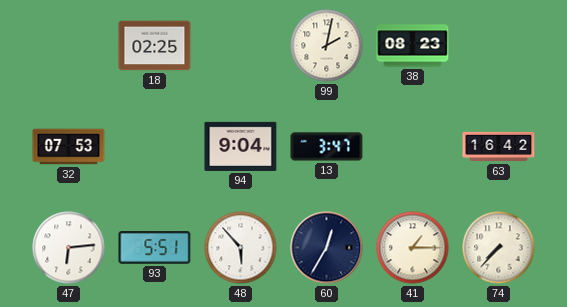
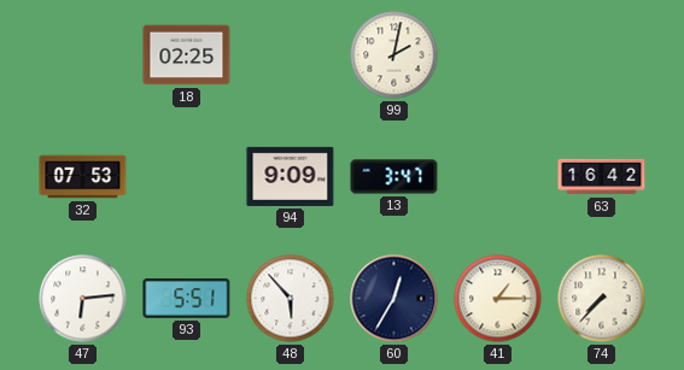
38: 08:23 -> none
94: 9:04 -> 9:09
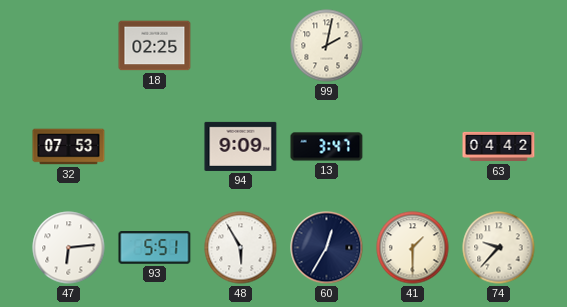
63: 16:42 -> 04:42
48: 5:53 -> 5:55
41: 1:15 -> 1:30
74: 7:37 -> 9:37
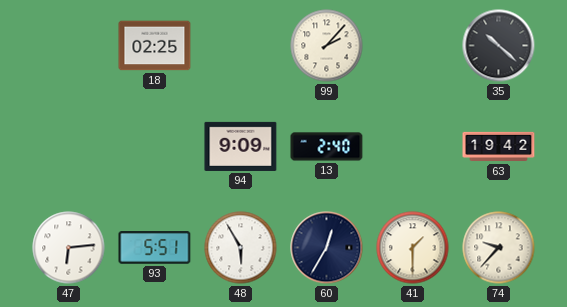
99: 2:02 -> 2:07
35: none -> 10:22
32: 07:53 -> none
13: 3:47 -> 2:40
63: 04:42 -> 19:42
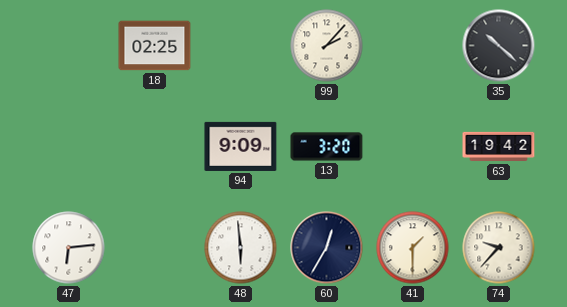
13: 2:40 -> 3:20
93: 5:51 -> none
48: 5:55 -> 5:59
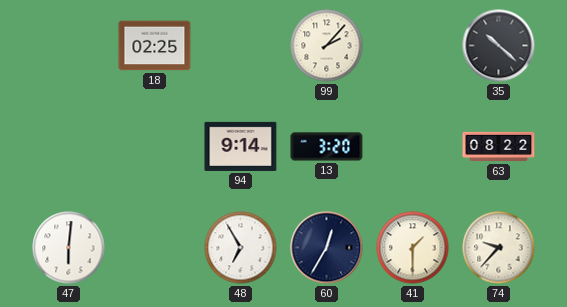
94: 9:09 -> 9:14
63: 19:42 -> 08:22
47: 6:14 -> 6:01
48: 5:59 -> 6:55
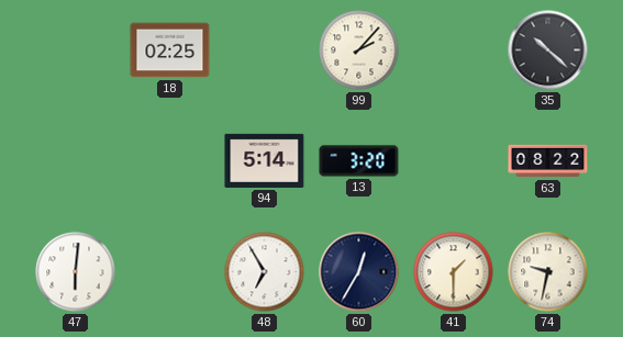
94: 9:14 -> 5:14
74: 9:37 -> 9:32
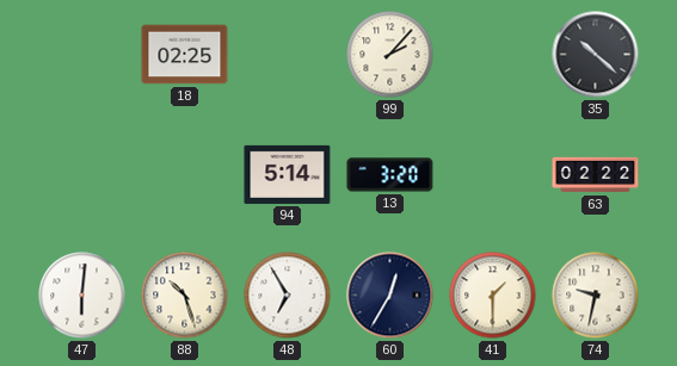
63: 08:22 -> 02:22
88: none -> 10:27
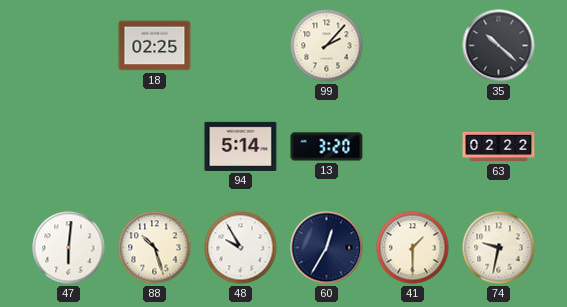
48: 6:55 -> 9:55
